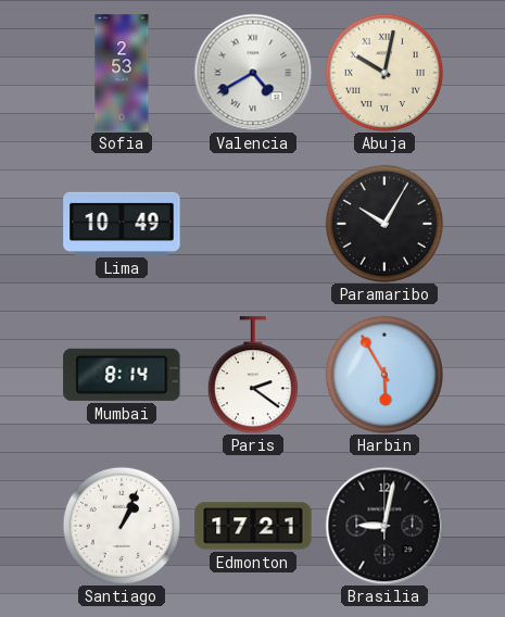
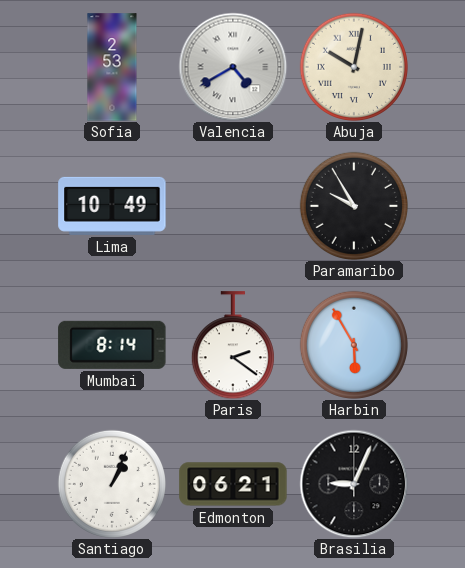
Paramaribo: 10:05 -> 9:55
Edmonton: 17:21 -> 06:21
Brasilia: 9:02 -> 9:04
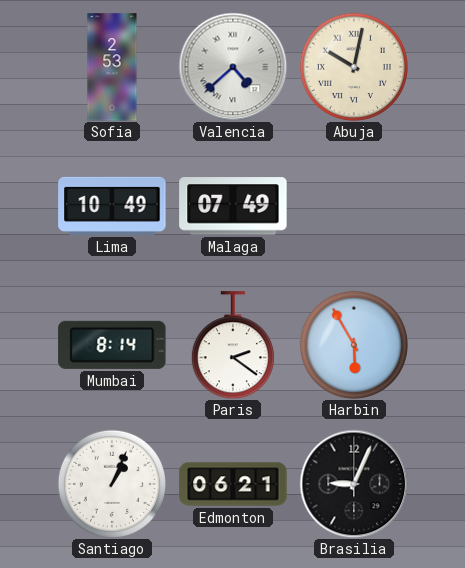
Valencia: 4:40 -> 4:38
Malaga: none -> 07:49
Paramaribo: 9:55 -> none
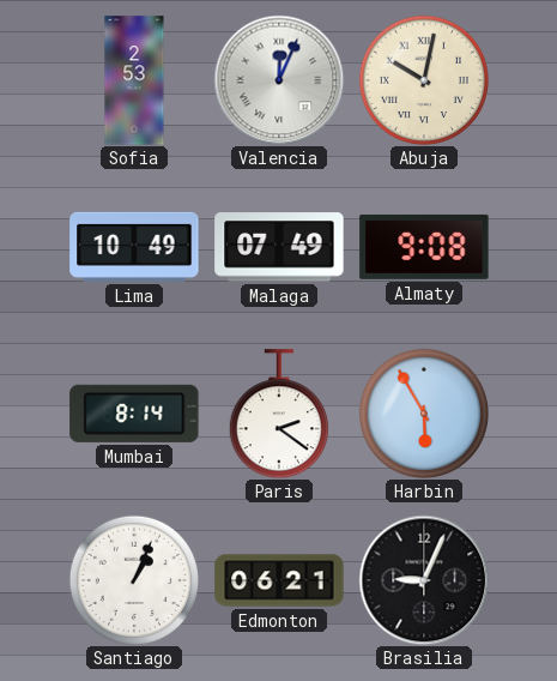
Valencia: 4:38 -> 12:04
Almaty: none -> 9:08
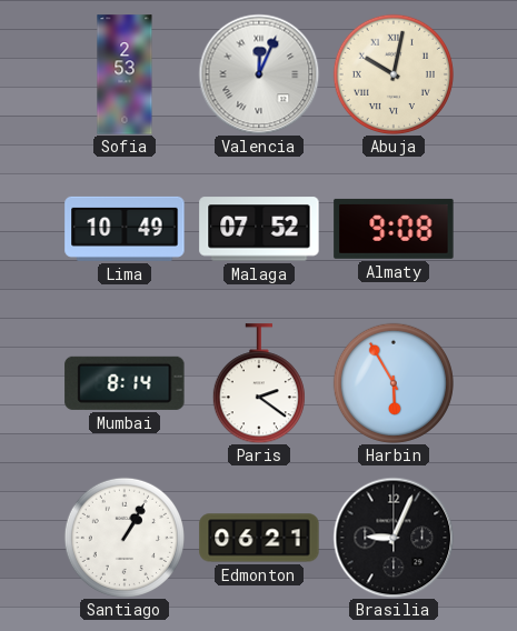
Malaga: 07:49 -> 07:52
Santiago: 1:04 -> 1:05
